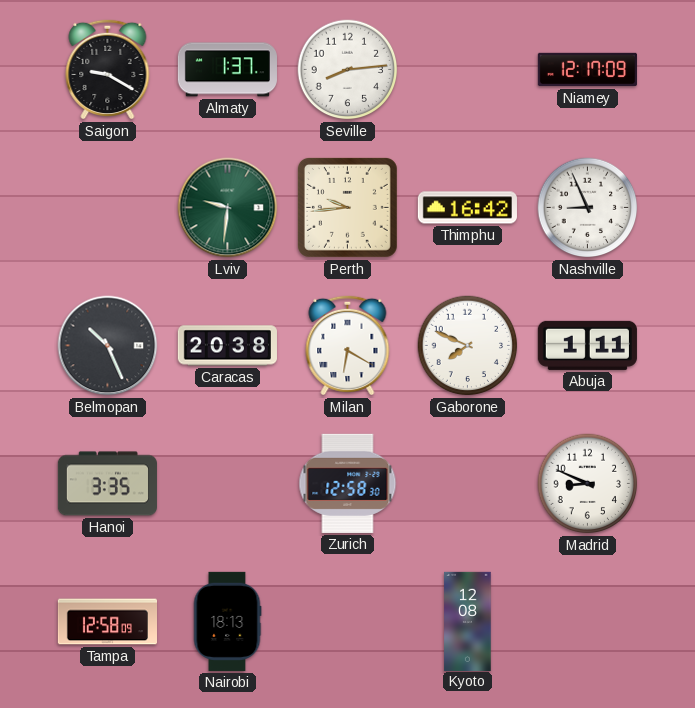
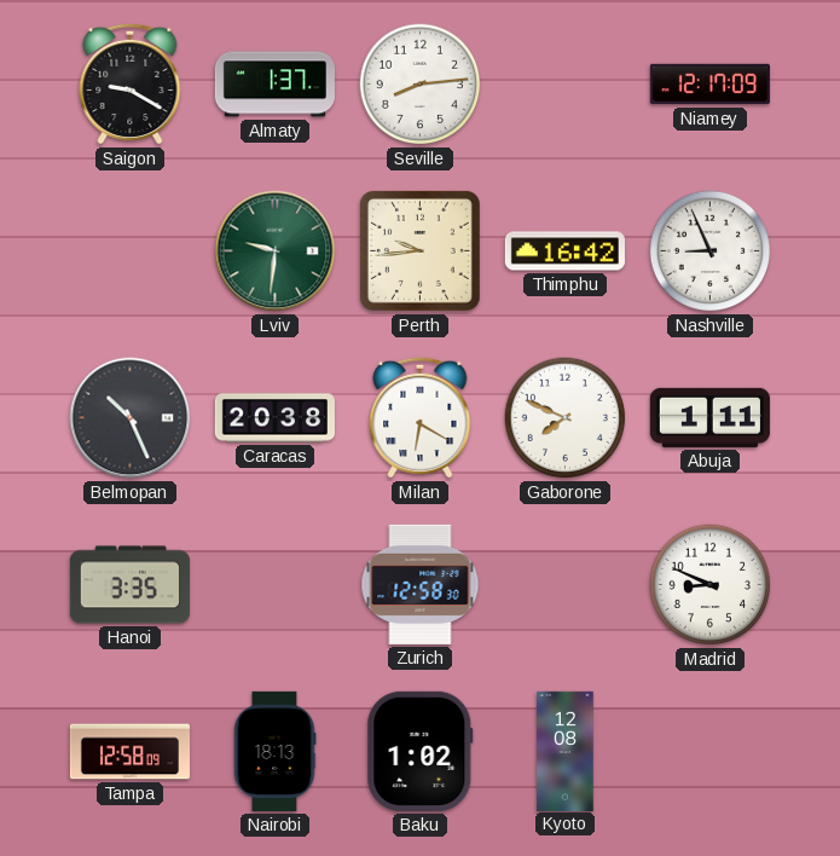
Baku: none -> 1:02
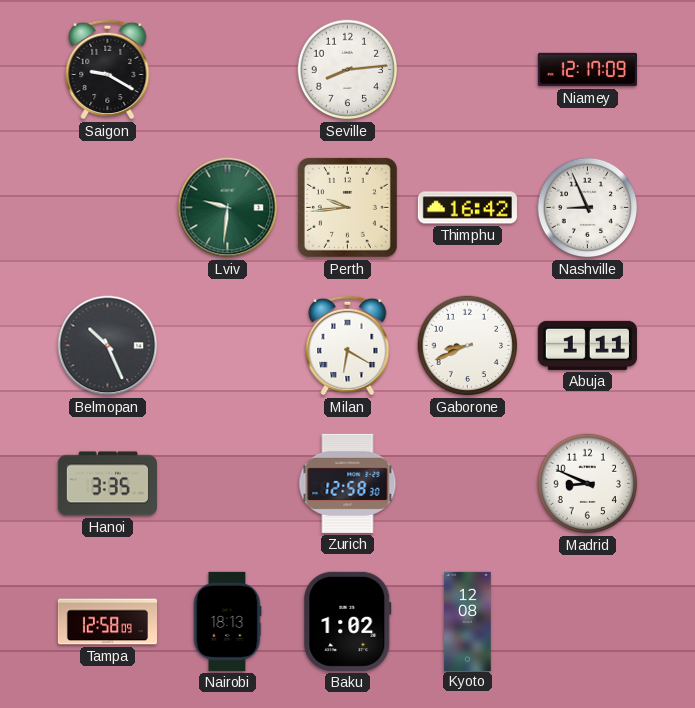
Almaty: 1:37 -> none
Caracas: 20:38 -> none
Gaborone: 7:49 -> 8:41
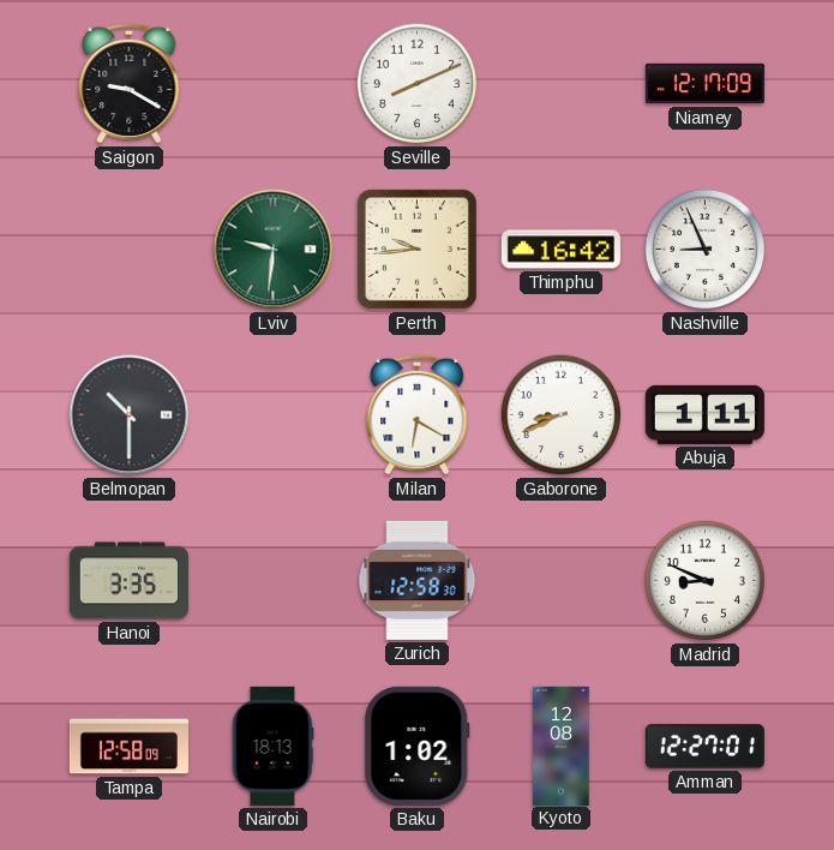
Seville: 8:14 -> 8:11
Belmopan: 10:26 -> 10:30
Amman: none -> 12:27
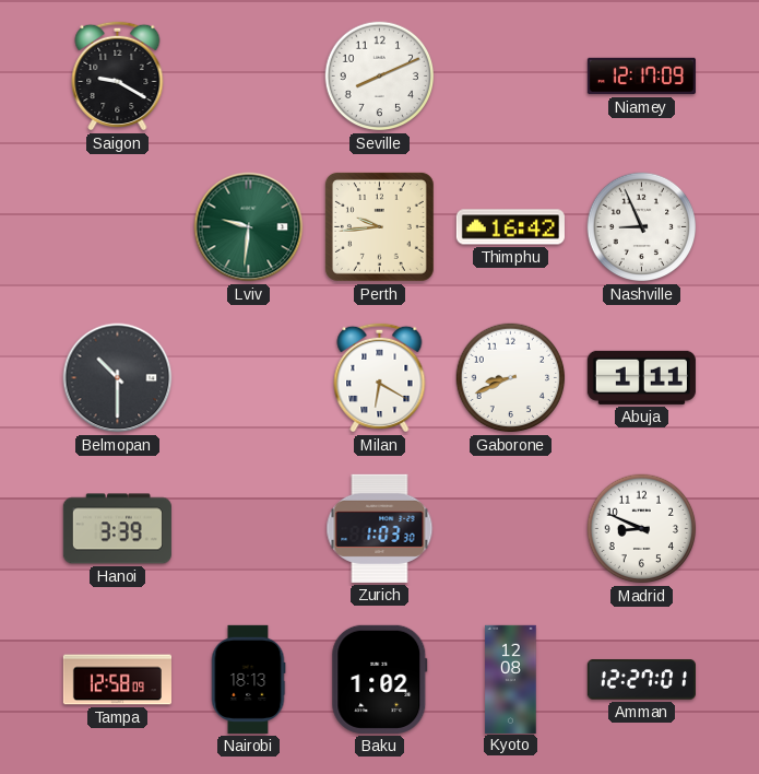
Hanoi: 3:35 -> 3:39
Zurich: 12:58 -> 1:03
